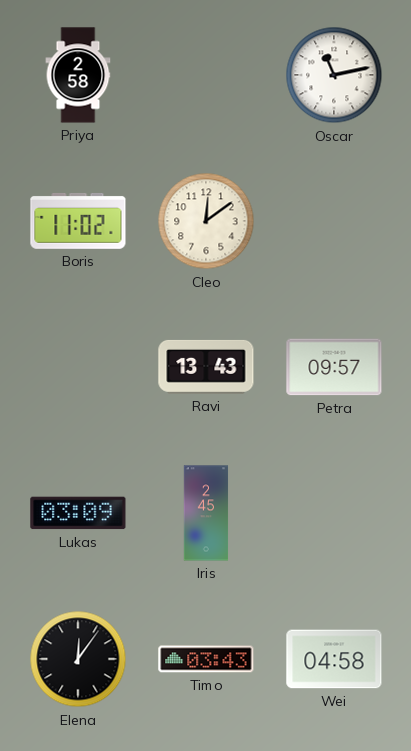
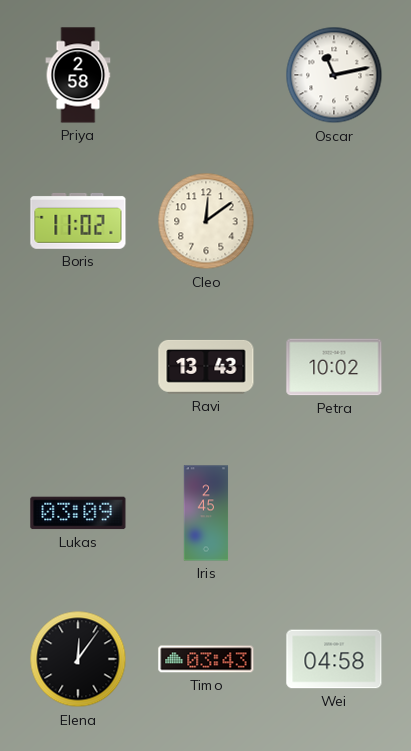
Petra: 09:57 -> 10:02
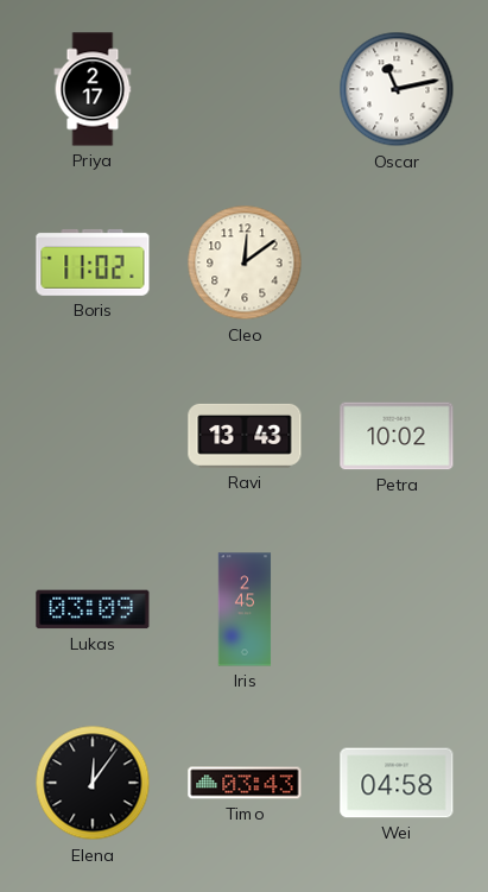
Priya: 2:58 -> 2:17
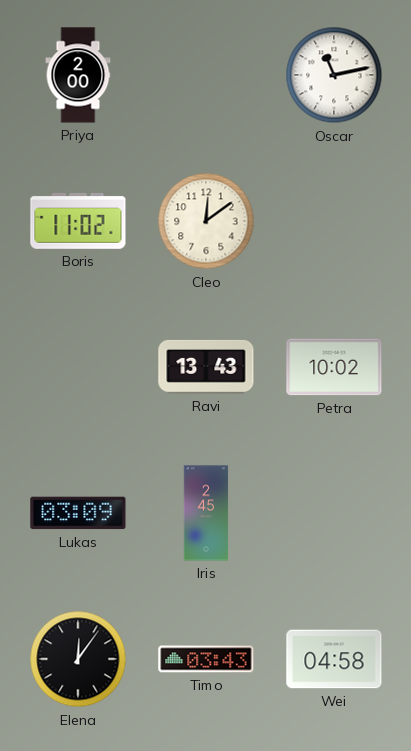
Priya: 2:17 -> 2:00
